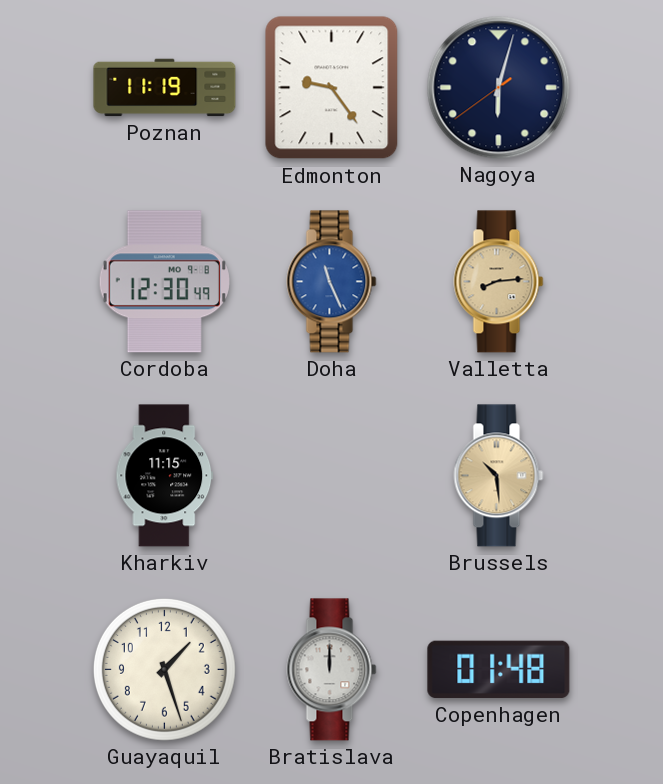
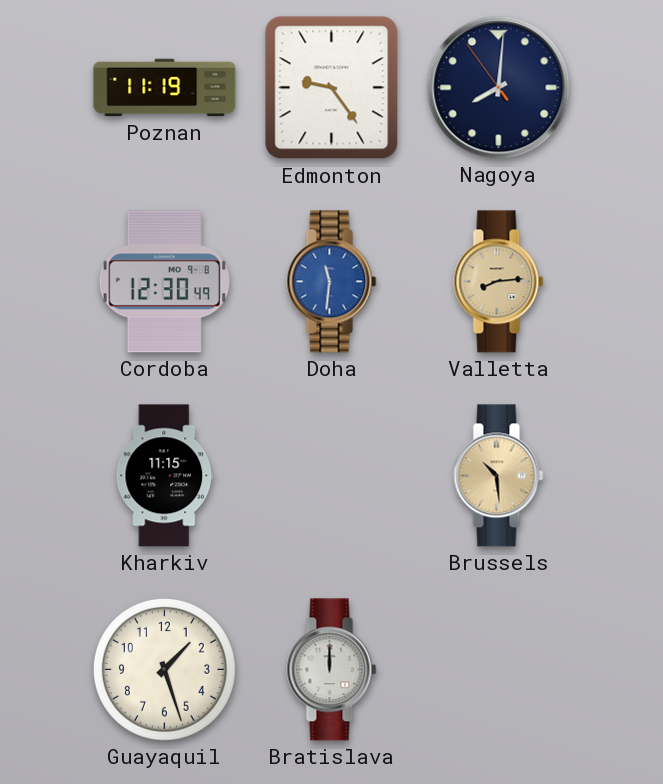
Nagoya: 6:02 -> 8:00
Doha: 11:26 -> 11:31
Copenhagen: 01:48 -> none
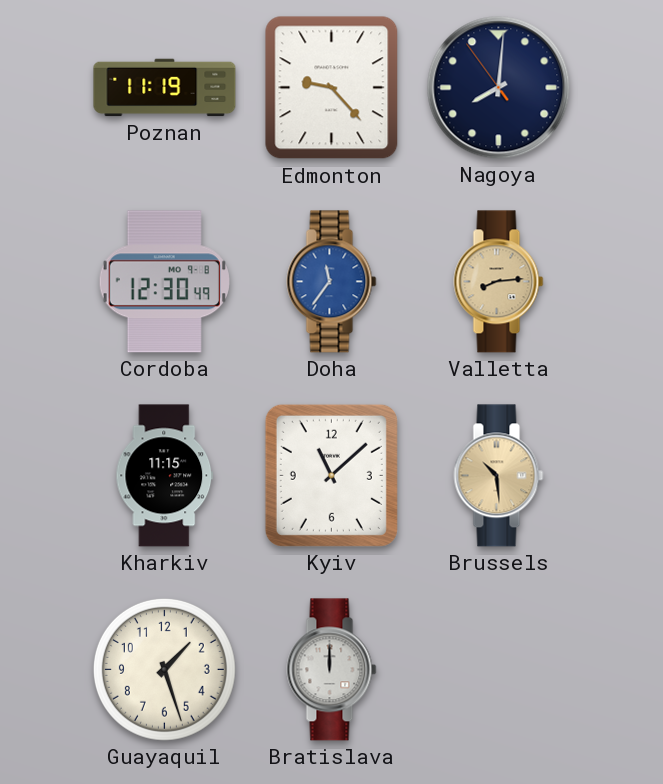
Edmonton: 9:24 -> 9:23
Doha: 11:31 -> 11:36
Kyiv: none -> 11:08
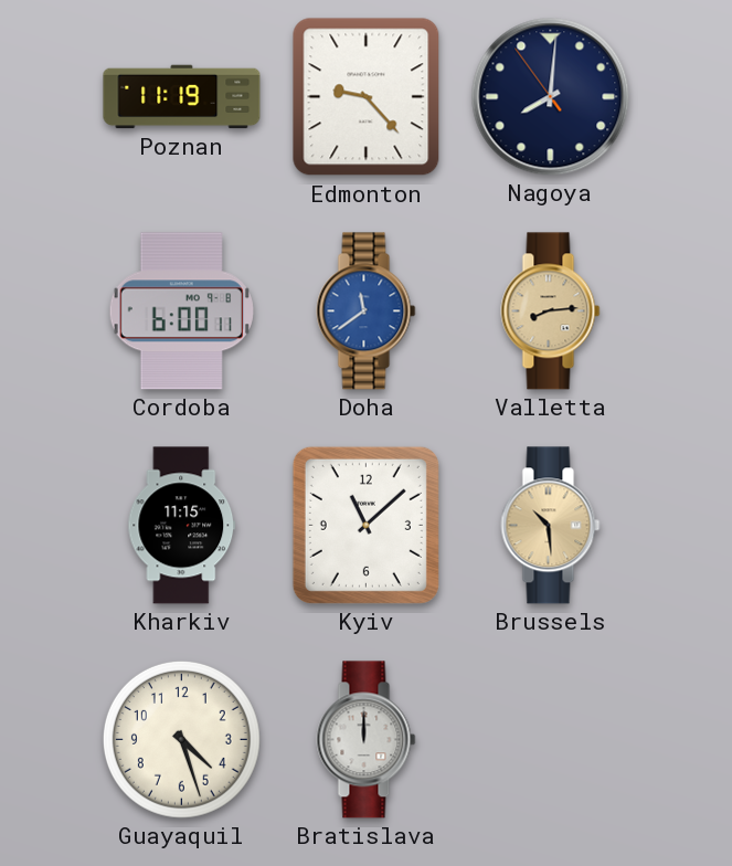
Cordoba: 12:30 -> 6:00
Doha: 11:36 -> 11:39
Guayaquil: 1:27 -> 4:27
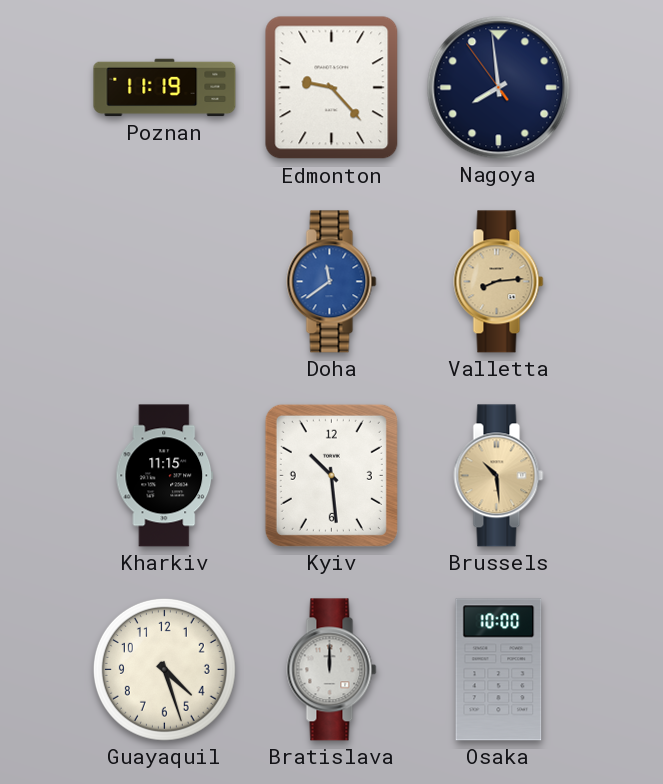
Nagoya: 8:00 -> 7:58
Cordoba: 6:00 -> none
Kyiv: 11:08 -> 10:29
Osaka: none -> 10:00
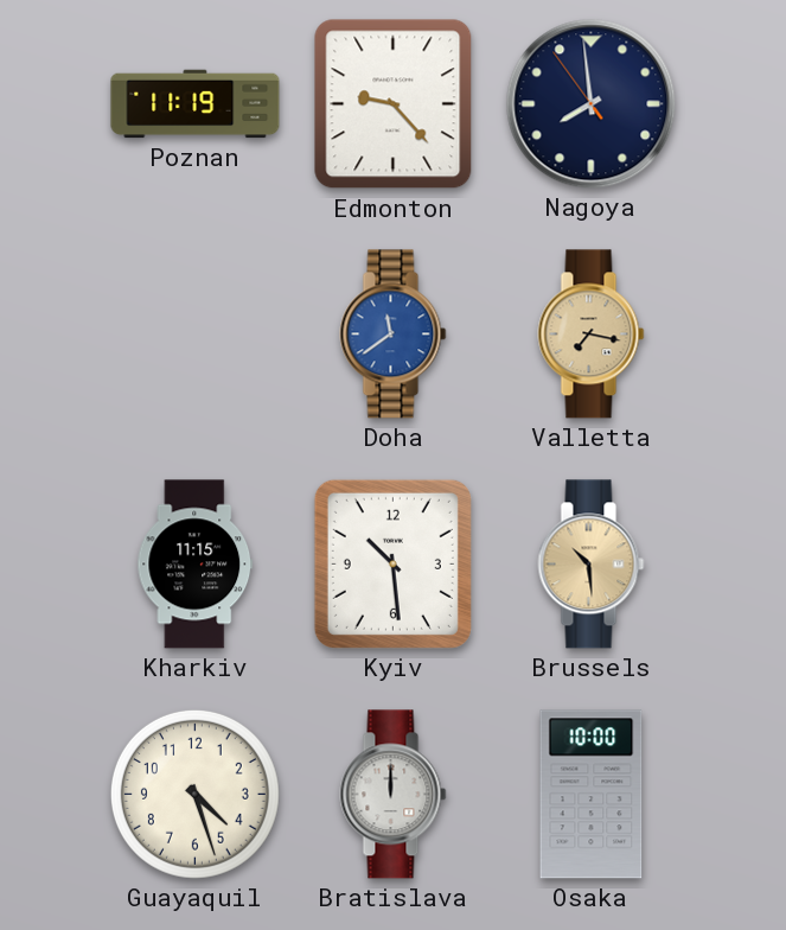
Valletta: 8:14 -> 7:17
